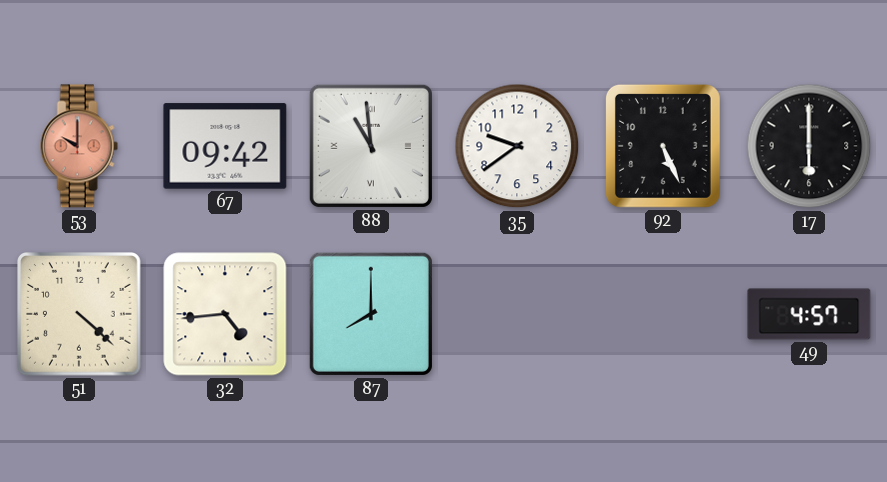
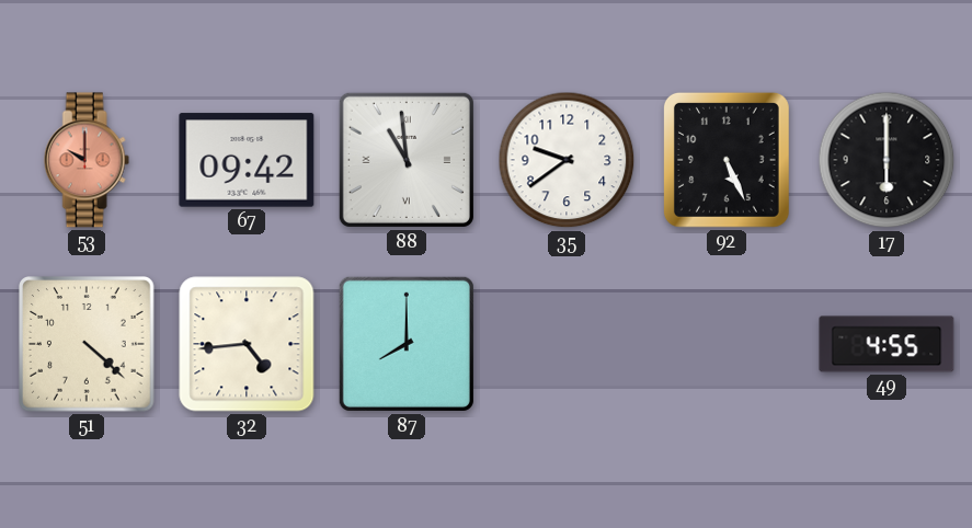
49: 4:57 -> 4:55
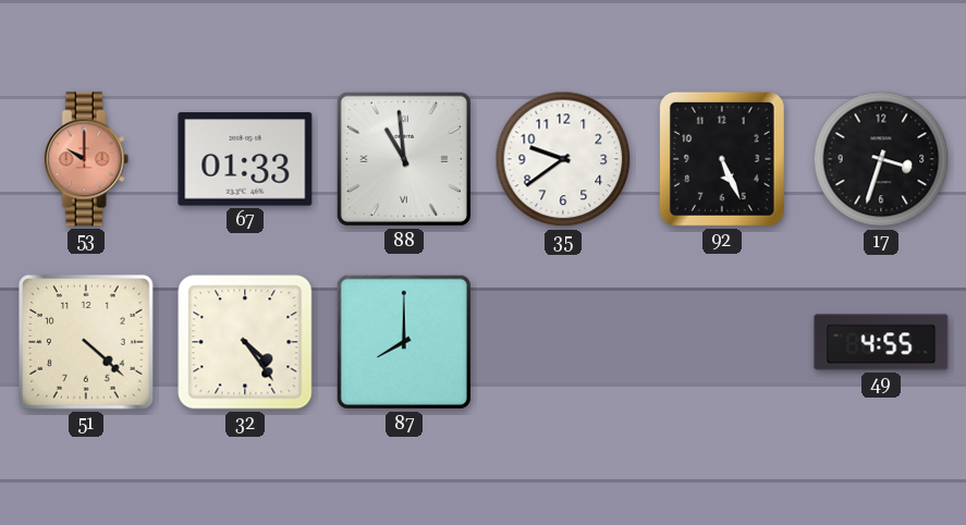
67: 09:42 -> 01:33
17: 6:00 -> 3:33
32: 4:44 -> 4:24
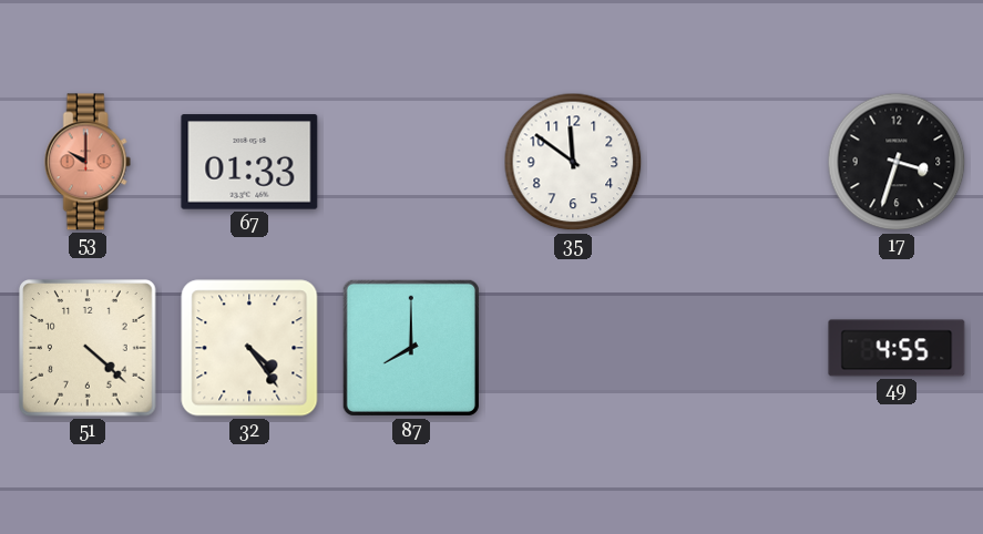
88: 10:59 -> none
35: 9:39 -> 11:51
92: 5:26 -> none
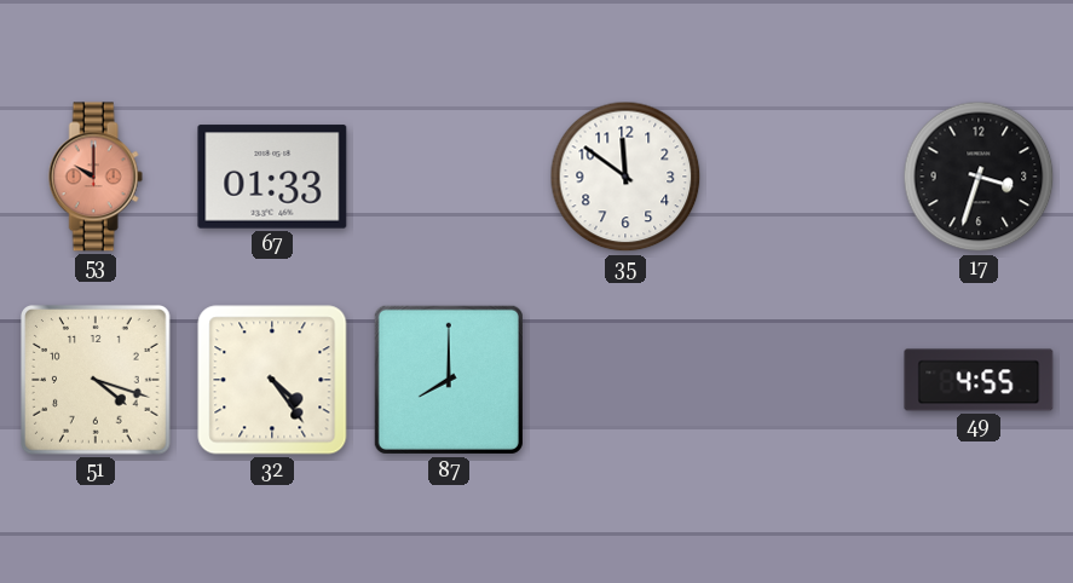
51: 4:22 -> 4:18
